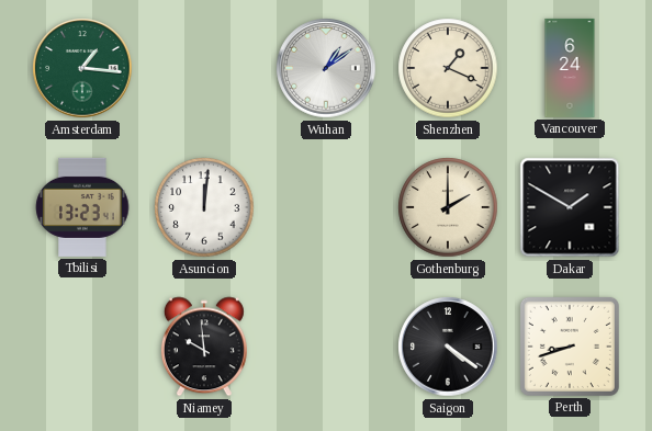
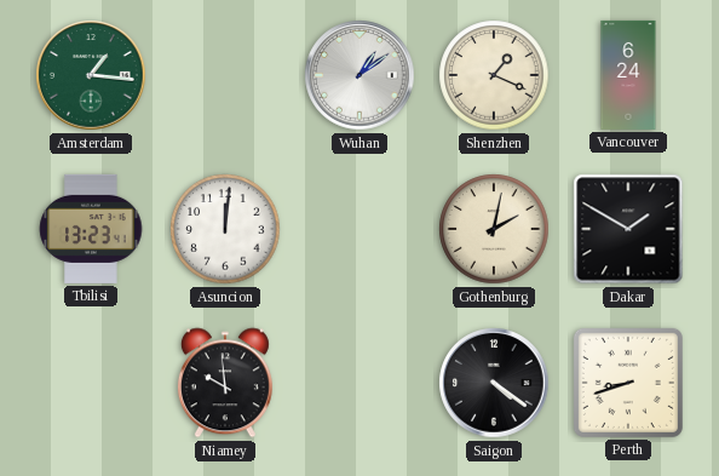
Gothenburg: 2:00 -> 2:02
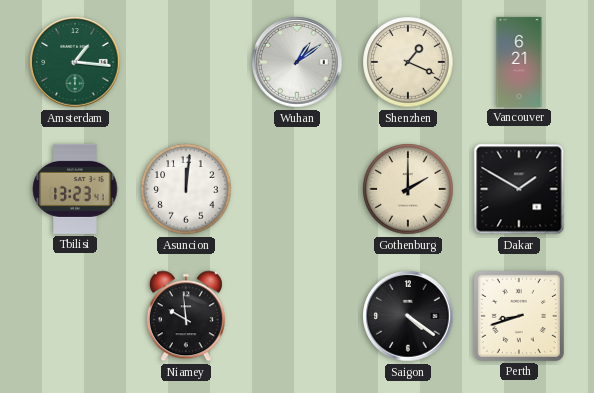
Vancouver: 6:24 -> 6:21
Gothenburg: 2:02 -> 2:00
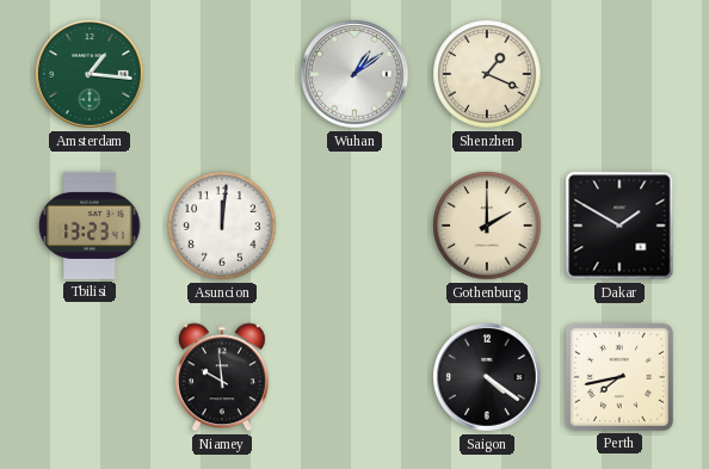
Vancouver: 6:21 -> none
Perth: 8:42 -> 7:43
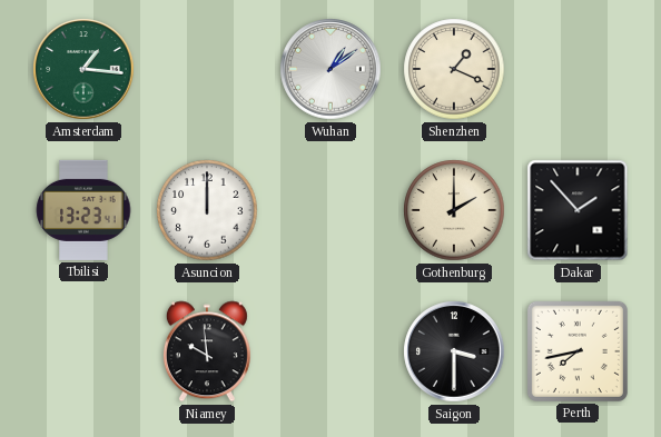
Asuncion: 12:01 -> 12:00
Dakar: 1:50 -> 1:53
Saigon: 4:21 -> 3:30
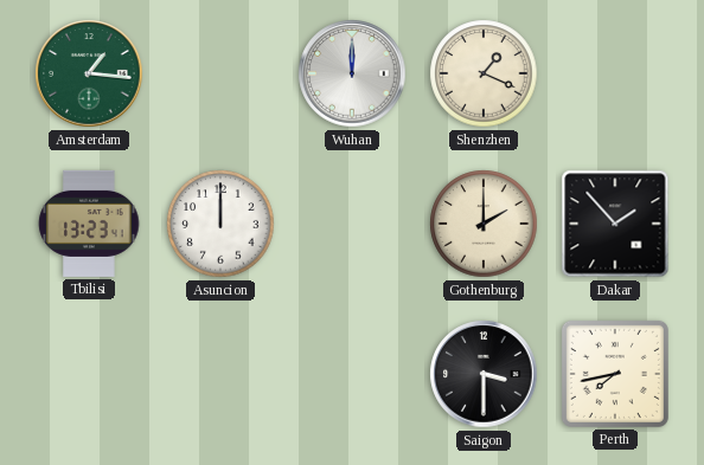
Wuhan: 1:09 -> 12:00
Niamey: 9:59 -> none
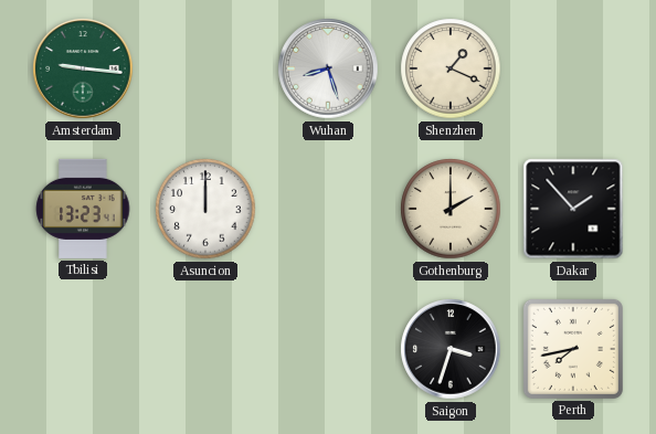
Amsterdam: 1:16 -> 9:16
Wuhan: 12:00 -> 8:27
Saigon: 3:30 -> 3:33
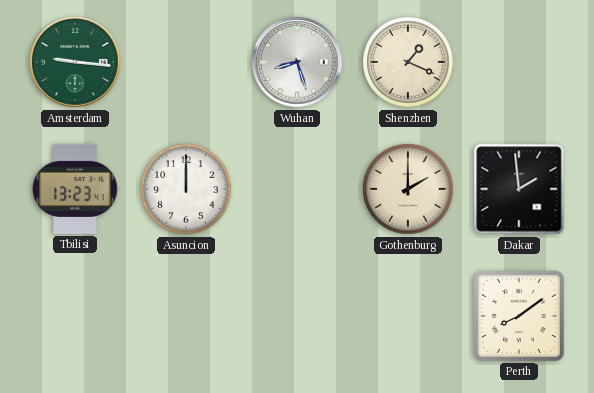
Dakar: 1:53 -> 1:59
Saigon: 3:33 -> none
Perth: 7:43 -> 8:09
